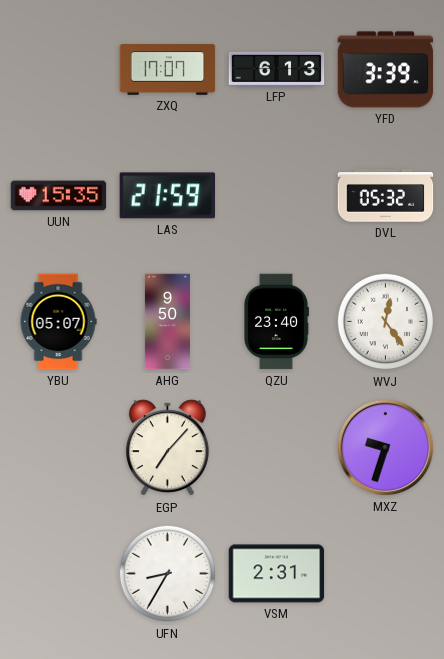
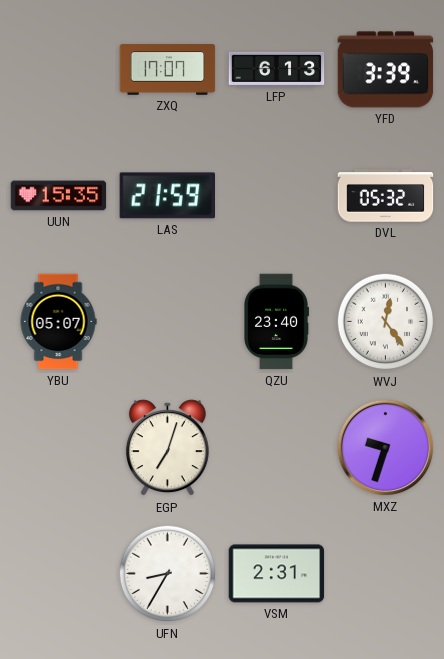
AHG: 9:50 -> none
EGP: 7:07 -> 7:03
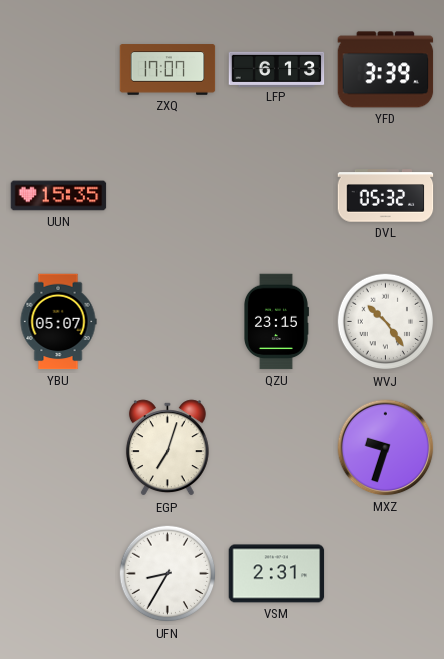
LAS: 21:59 -> none
QZU: 23:40 -> 23:15
WVJ: 12:24 -> 10:24
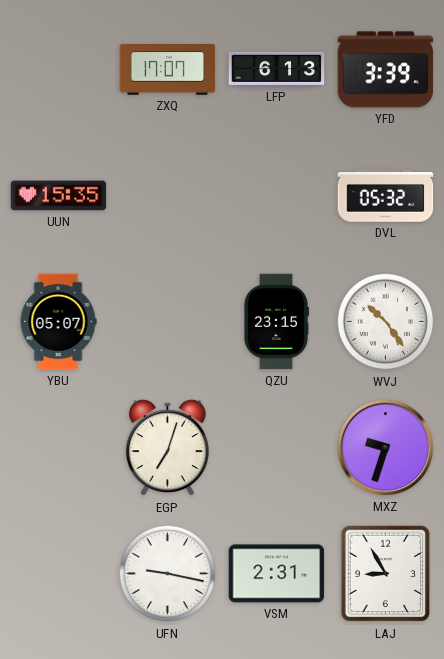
UFN: 8:35 -> 9:17
LAJ: none -> 8:55
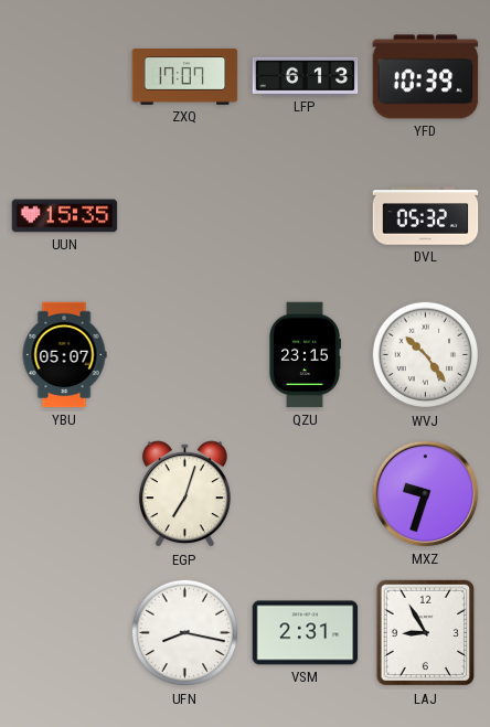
YFD: 3:39 -> 10:39
UFN: 9:17 -> 8:17
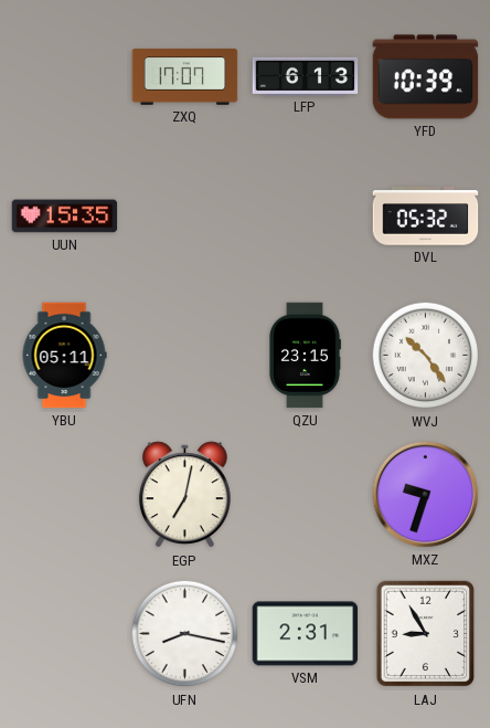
YBU: 05:07 -> 05:11
EGP: 7:03 -> 7:02
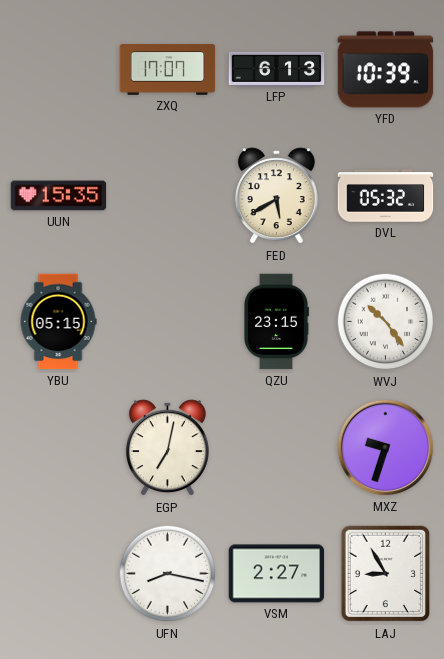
FED: none -> 5:40
YBU: 05:11 -> 05:15
VSM: 2:31 -> 2:27
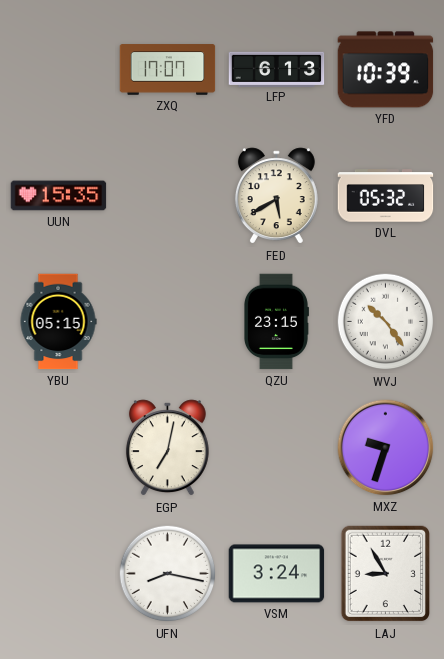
VSM: 2:27 -> 3:24
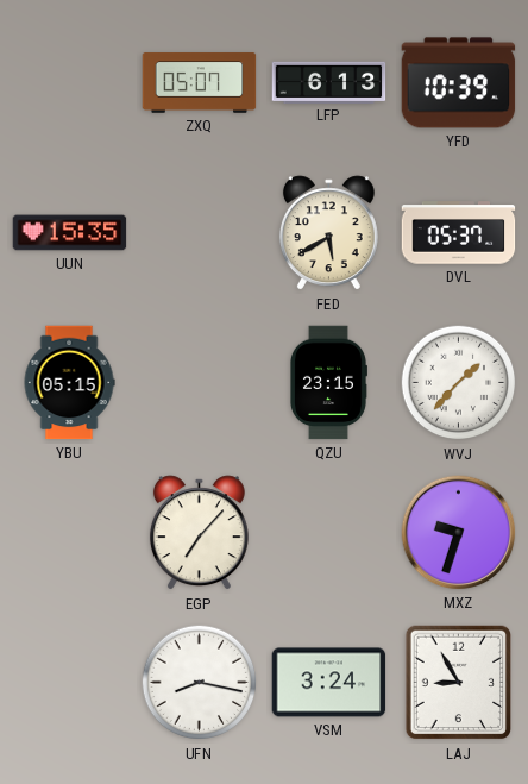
ZXQ: 17:07 -> 05:07
DVL: 05:32 -> 05:37
WVJ: 10:24 -> 1:37
EGP: 7:02 -> 7:07
